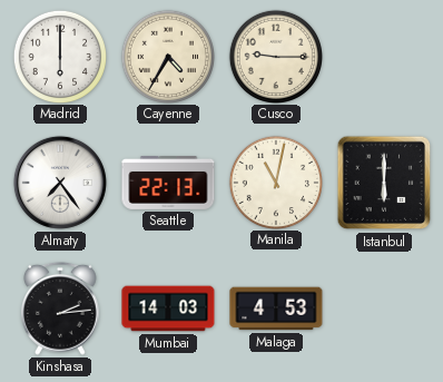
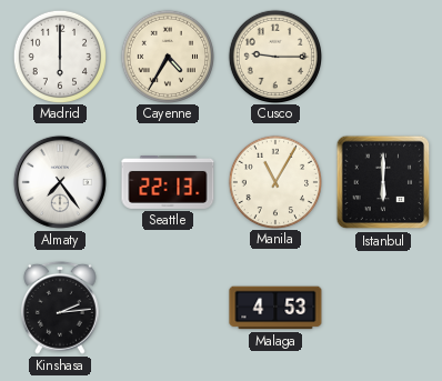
Manila: 11:02 -> 11:05
Mumbai: 14:03 -> none
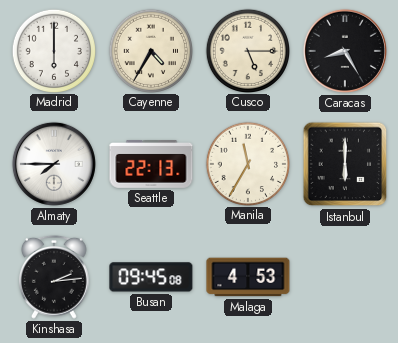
Cusco: 9:15 -> 5:15
Caracas: none -> 8:25
Almaty: 7:24 -> 7:45
Manila: 11:05 -> 11:35
Busan: none -> 09:45
